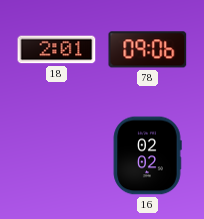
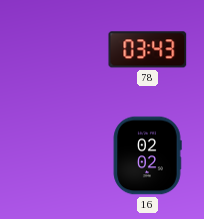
18: 2:01 -> none
78: 09:06 -> 03:43
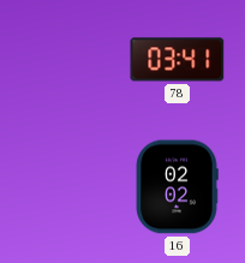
78: 03:43 -> 03:41
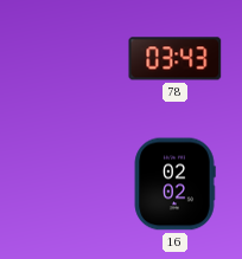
78: 03:41 -> 03:43
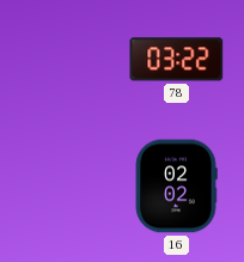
78: 03:43 -> 03:22
